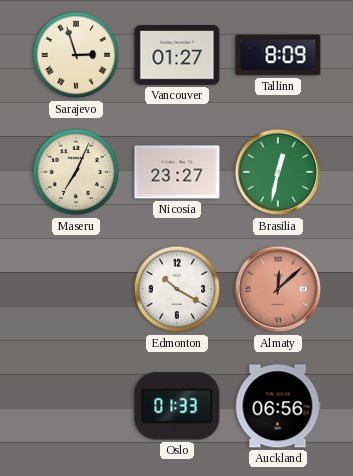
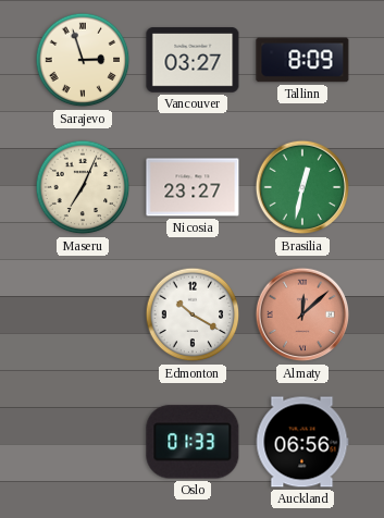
Vancouver: 01:27 -> 03:27
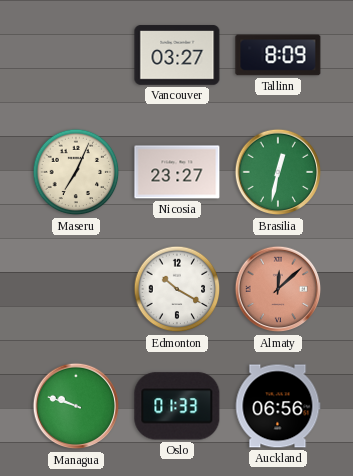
Sarajevo: 2:57 -> none
Managua: none -> 9:48
